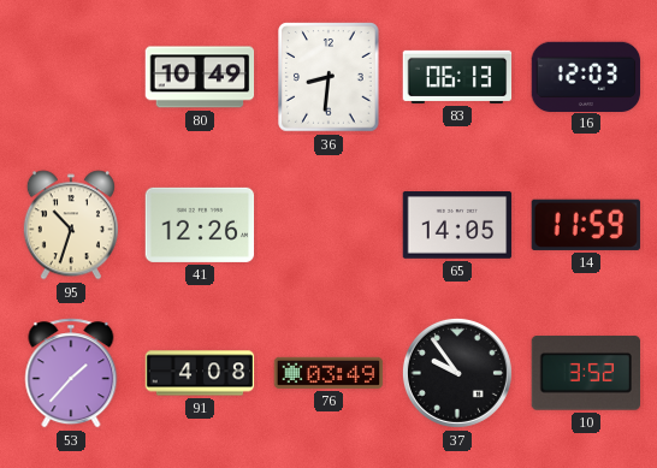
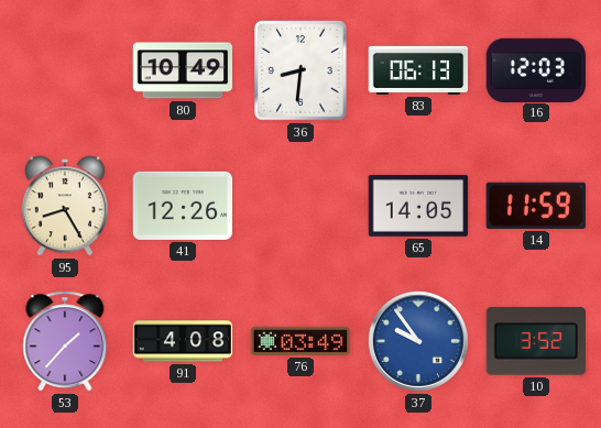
95: 10:33 -> 8:25
37 dial: black -> blue
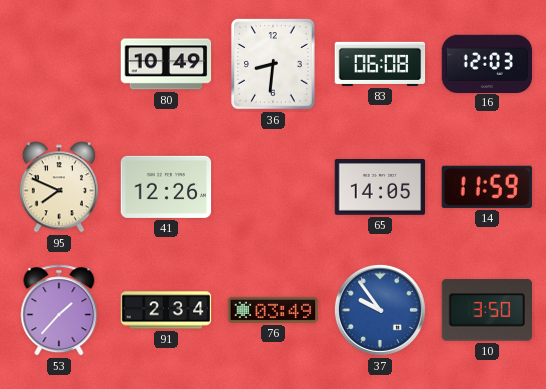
83: 06:13 -> 06:08
95: 8:25 -> 7:49
91: 4:08 -> 2:34
10: 3:52 -> 3:50
